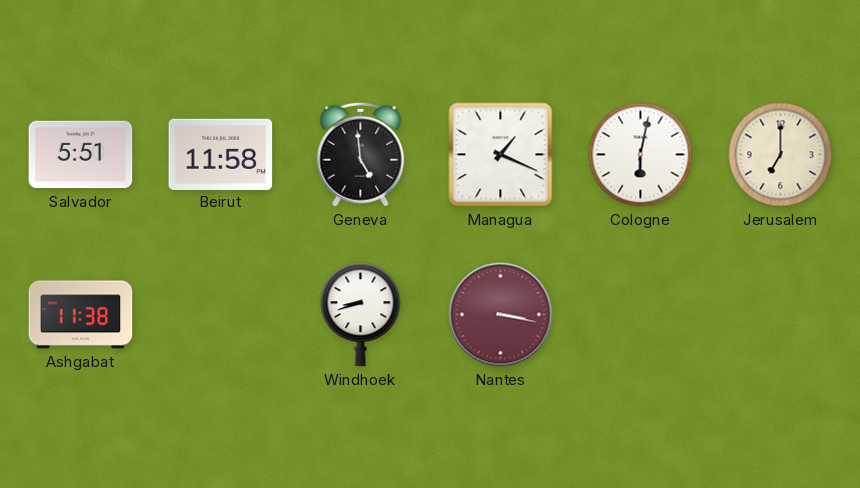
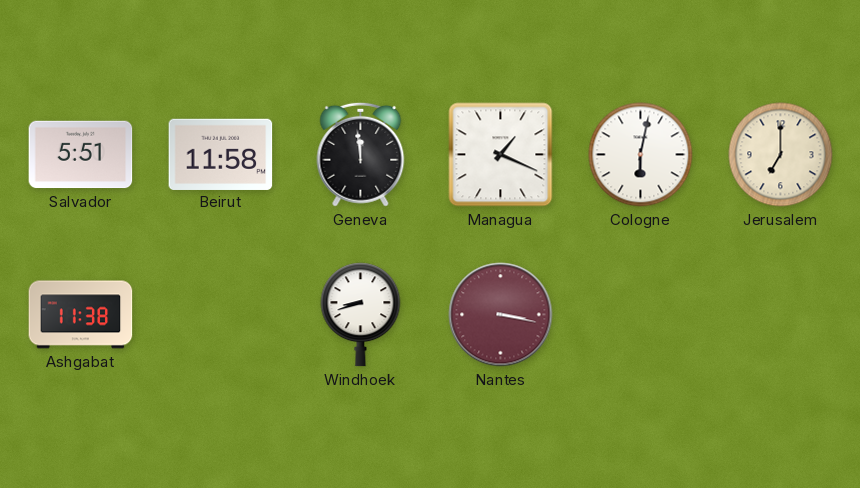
Geneva: 4:59 -> 11:59
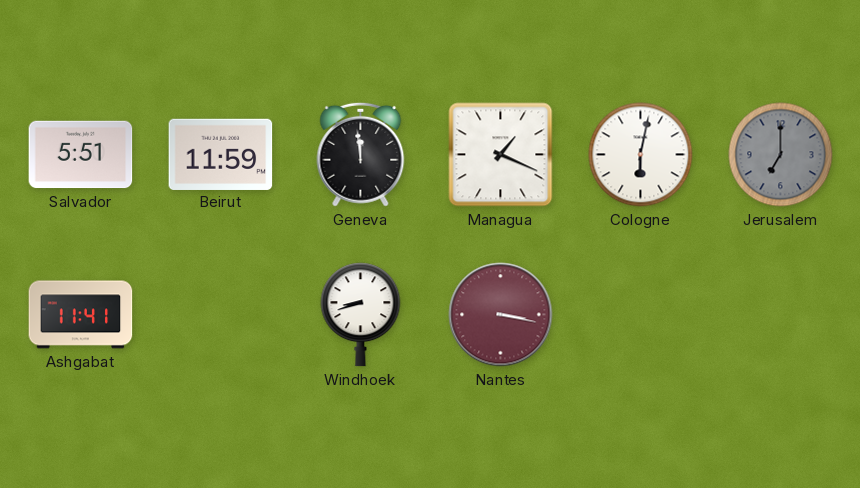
Beirut: 11:58 -> 11:59
Jerusalem dial: cream -> grey
Ashgabat: 11:38 -> 11:41
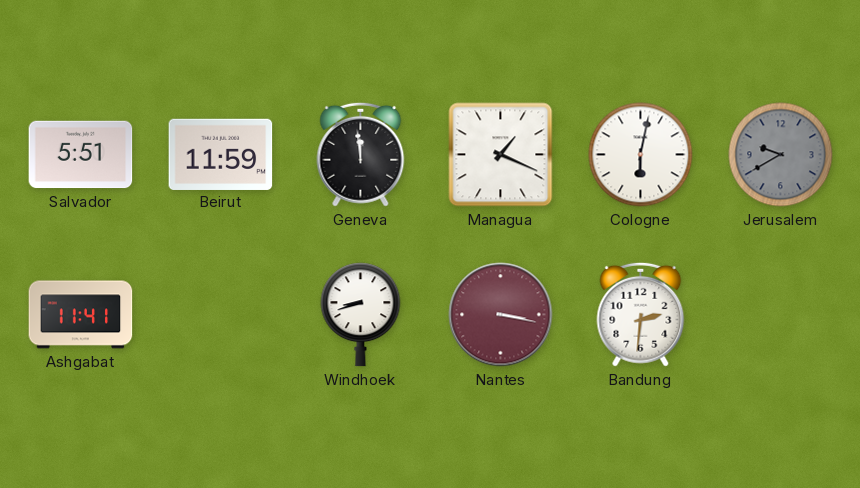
Jerusalem: 7:00 -> 9:40
Bandung: none -> 2:31
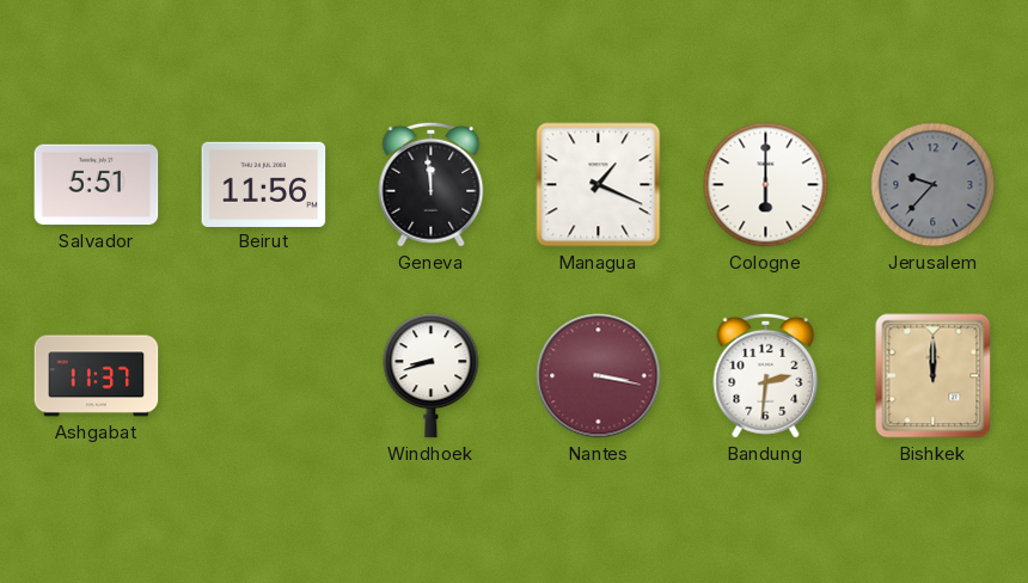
Beirut: 11:59 -> 11:56
Cologne: 6:02 -> 6:00
Jerusalem: 9:40 -> 9:37
Ashgabat: 11:41 -> 11:37
Bishkek: none -> 12:00
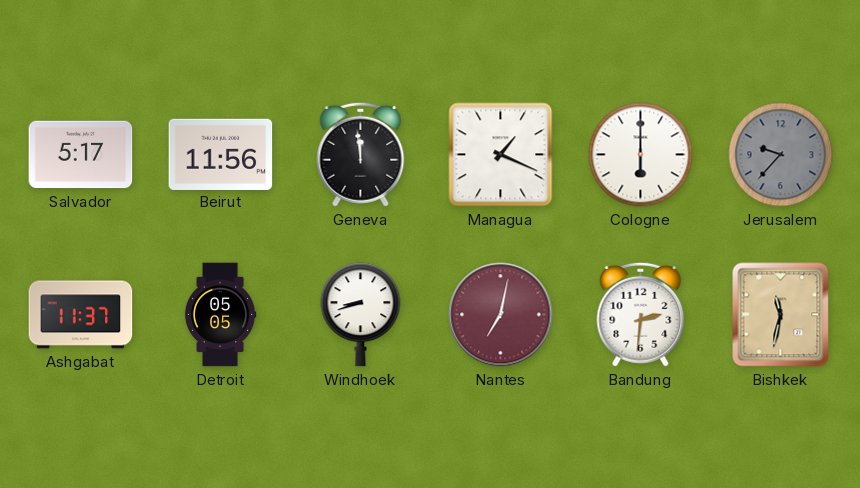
Salvador: 5:51 -> 5:17
Detroit: none -> 05:05
Nantes: 3:17 -> 7:02
Bishkek: 12:00 -> 11:32
